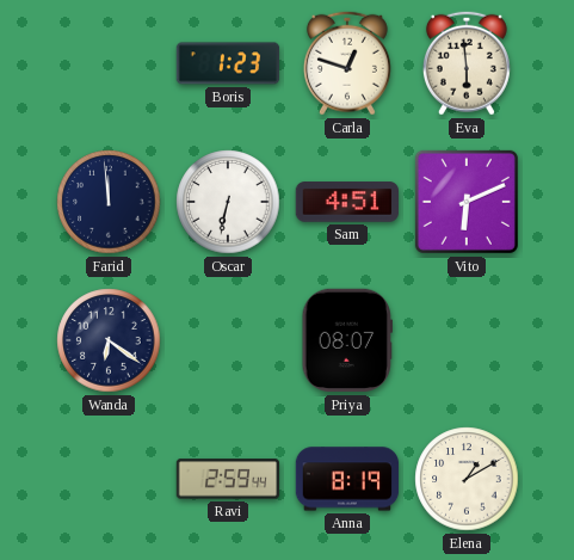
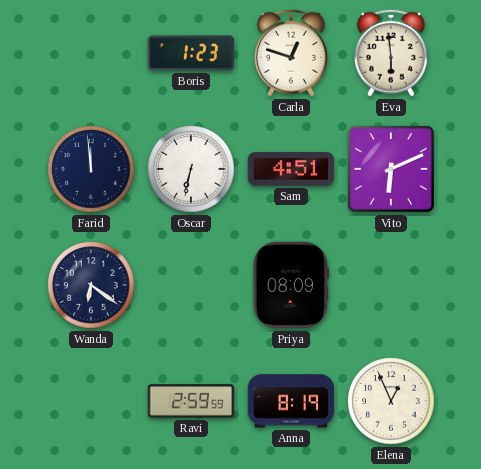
Priya: 08:07 -> 08:09
Ravi: 2:59:44 -> 2:59:59
Elena: 1:10 -> 12:56
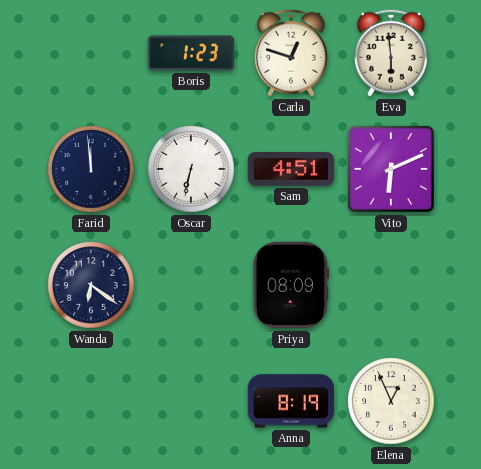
Ravi: 2:59 -> none
